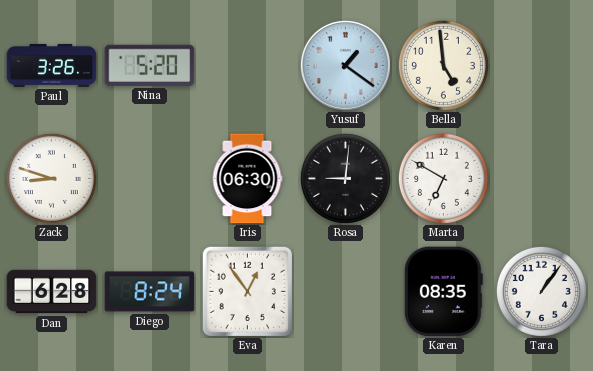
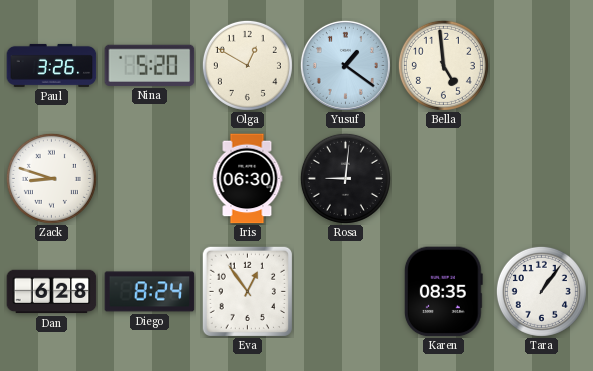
Olga: none -> 12:50
Marta: 6:50 -> none
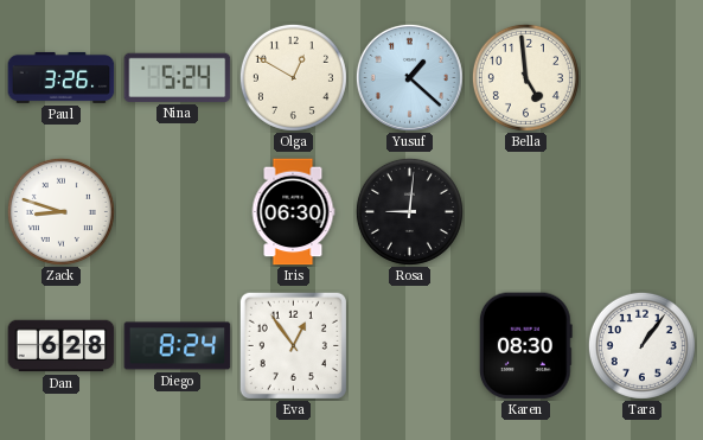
Nina: 5:20 -> 5:24
Yusuf: 1:21 -> 1:22
Karen: 08:35 -> 08:30
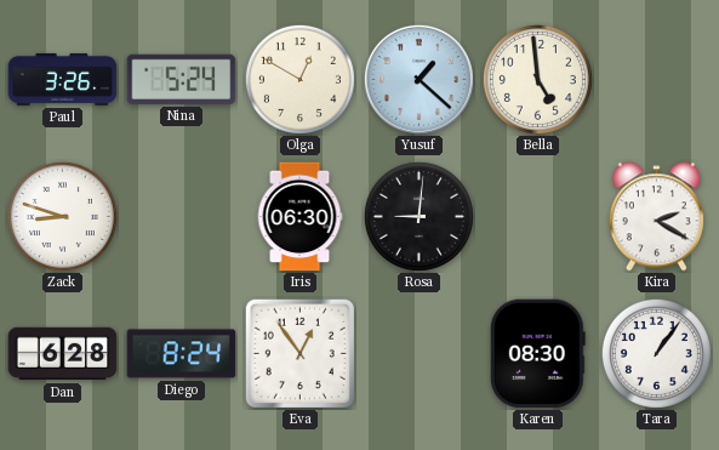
Kira: none -> 2:20
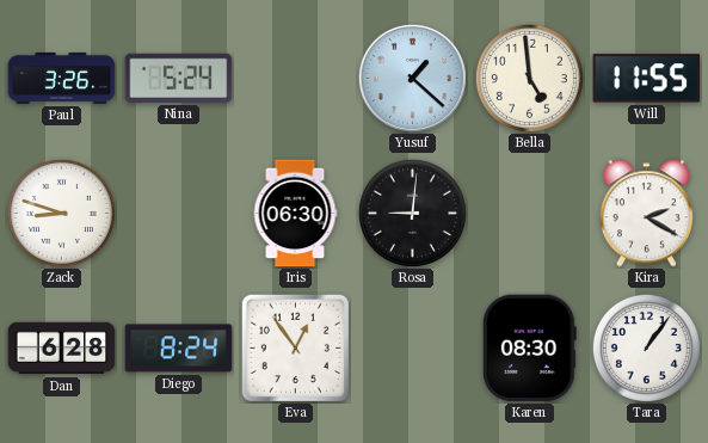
Olga: 12:50 -> none
Will: none -> 11:55
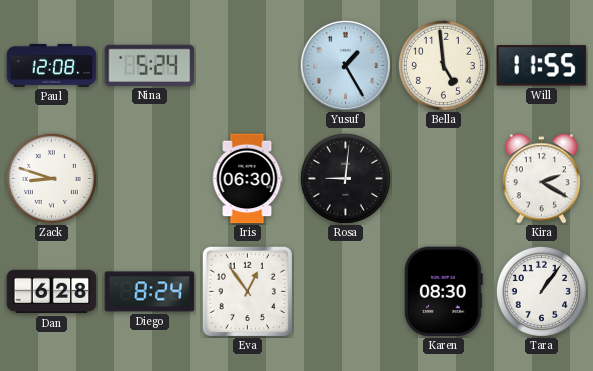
Paul: 3:26 -> 12:08
Yusuf: 1:22 -> 1:25
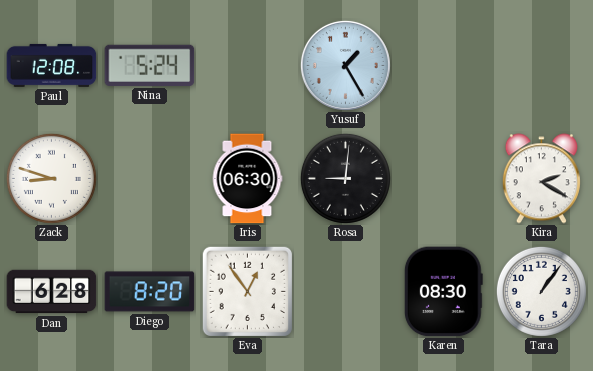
Bella: 4:59 -> none
Will: 11:55 -> none
Diego: 8:24 -> 8:20
